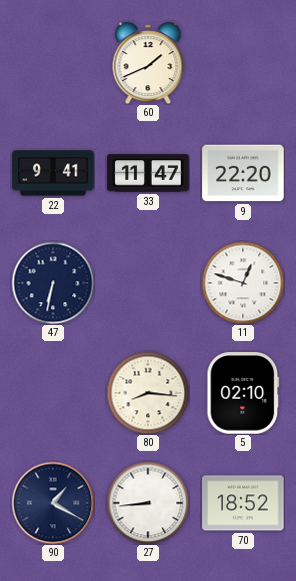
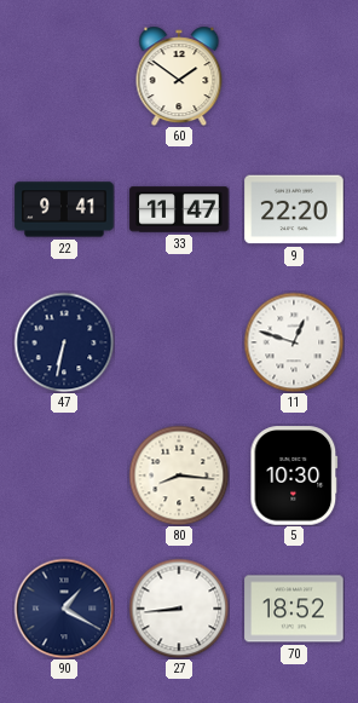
60: 1:41 -> 1:51
5: 02:10 -> 10:30
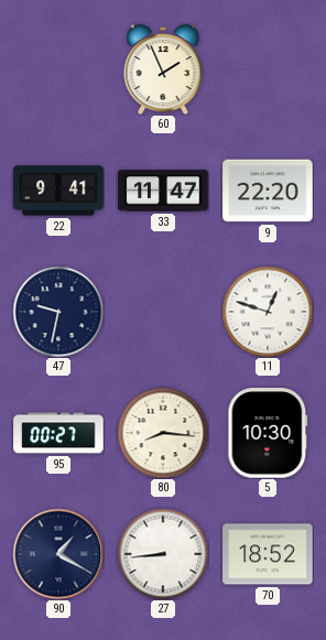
60: 1:51 -> 1:56
47: 6:32 -> 9:32
95: none -> 00:27
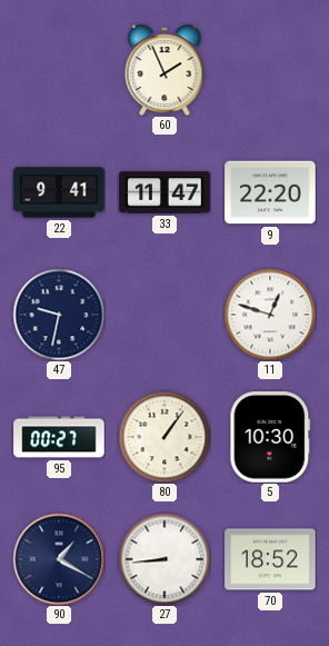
80: 8:16 -> 1:06
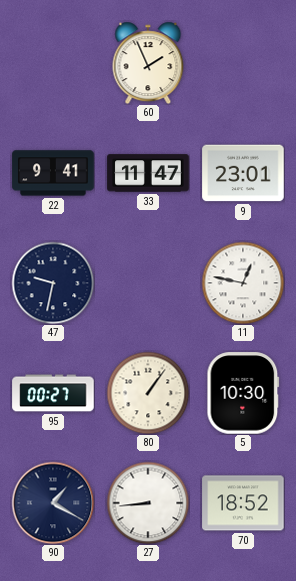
9: 22:20 -> 23:01
11: 12:48 -> 12:47
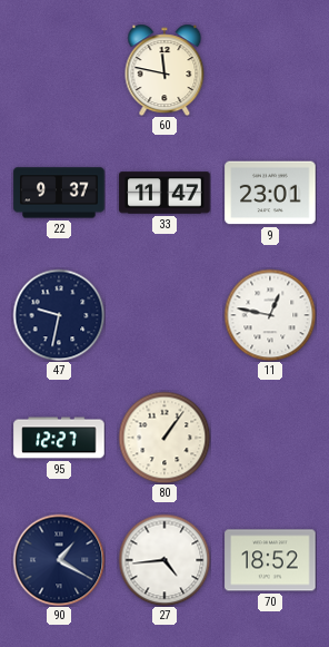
60: 1:56 -> 11:47
22: 9:41 -> 9:37
95: 00:27 -> 12:27
5: 10:30 -> none
27: 8:44 -> 4:44
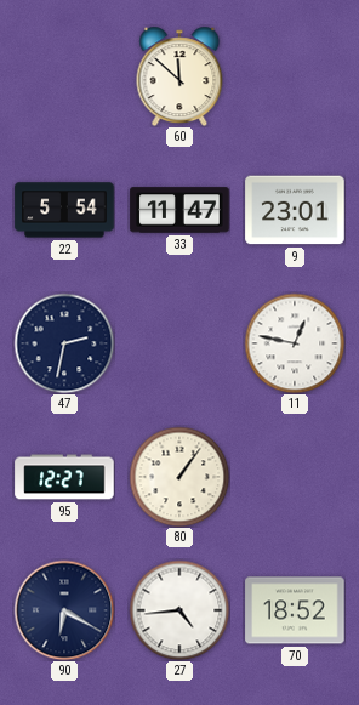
60: 11:47 -> 11:52
22: 9:37 -> 5:54
47: 9:32 -> 2:32
90: 1:20 -> 6:20
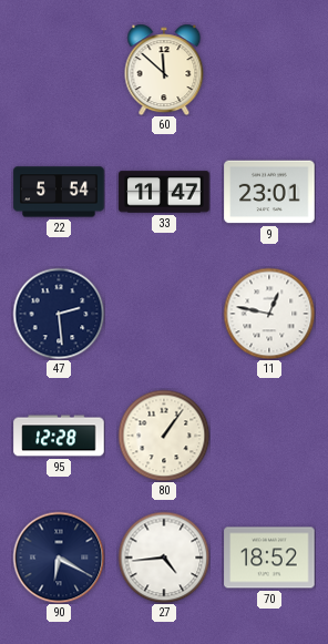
47: 2:32 -> 2:29
95: 12:27 -> 12:28
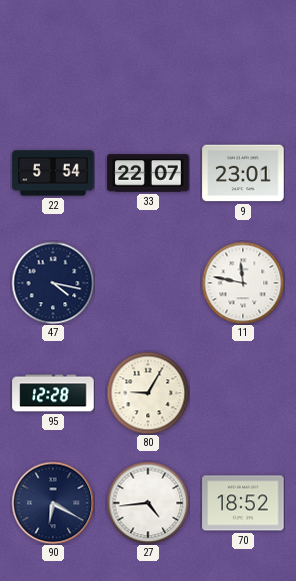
60: 11:52 -> none
33: 11:47 -> 22:07
47: 2:29 -> 4:17
11: 12:47 -> 11:47
80: 1:06 -> 9:05
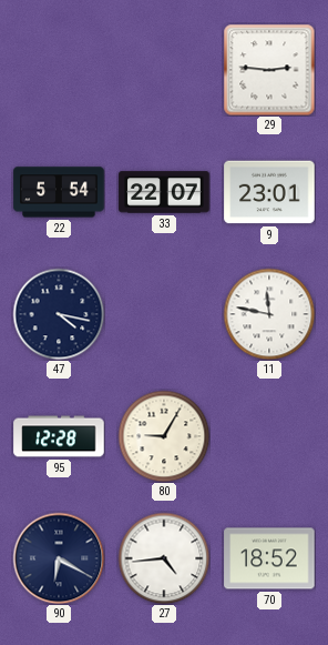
29: none -> 2:46
